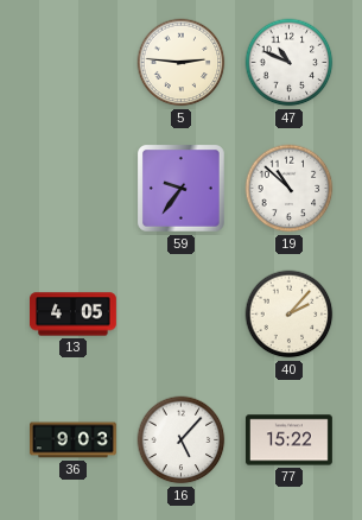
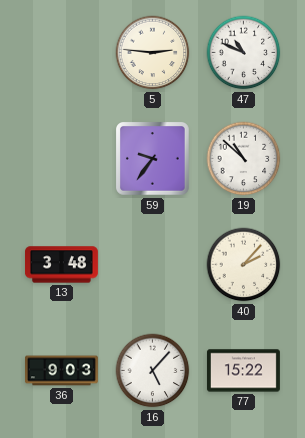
13: 4:05 -> 3:48
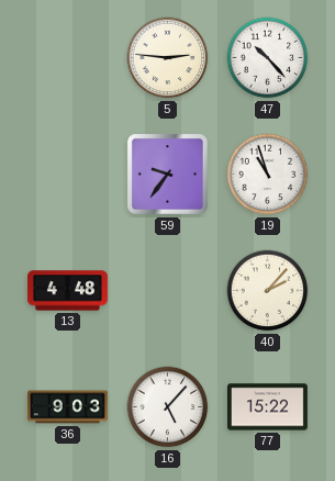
47: 10:49 -> 10:23
19: 10:52 -> 10:57
13: 3:48 -> 4:48
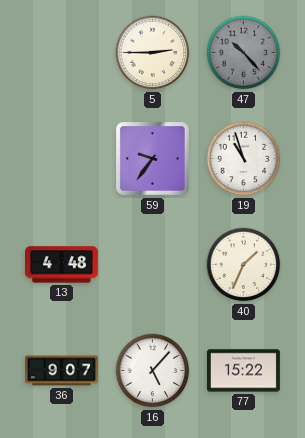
5: 2:46 -> 2:45
47 dial: white -> grey
40: 2:07 -> 1:34
36: 9:03 -> 9:07
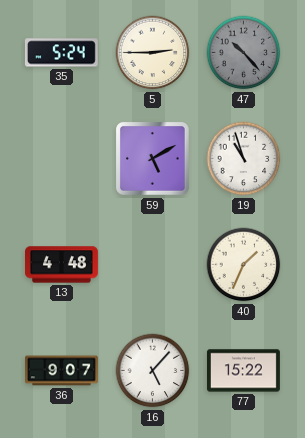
35: none -> 5:24
59: 9:36 -> 5:10
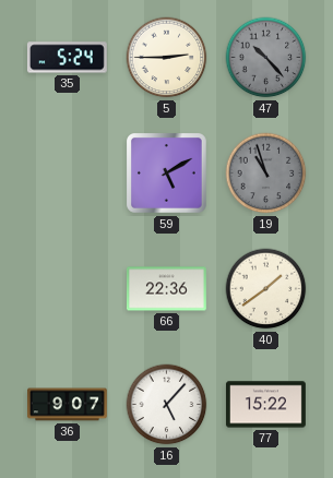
19 dial: white -> grey
13: 4:48 -> none
66: none -> 22:36
40: 1:34 -> 1:39
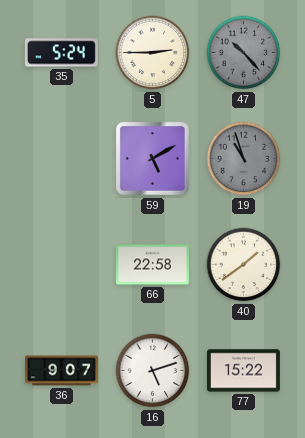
66: 22:36 -> 22:58
16: 5:07 -> 5:12
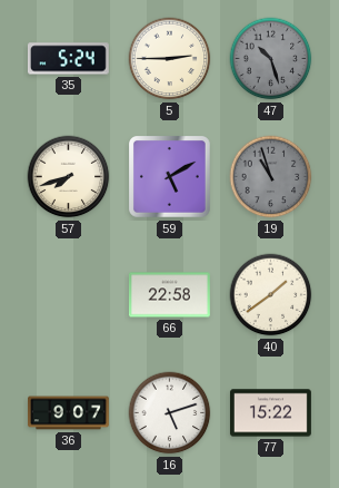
47: 10:23 -> 10:27
57: none -> 7:42
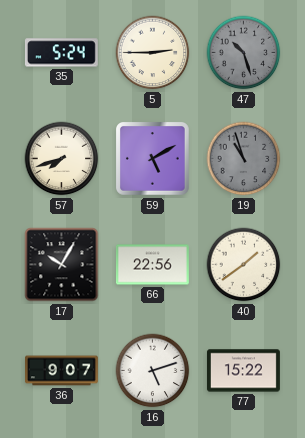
17: none -> 10:05
66: 22:58 -> 22:56
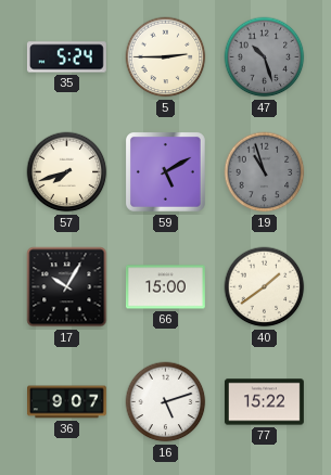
66: 22:56 -> 15:00
